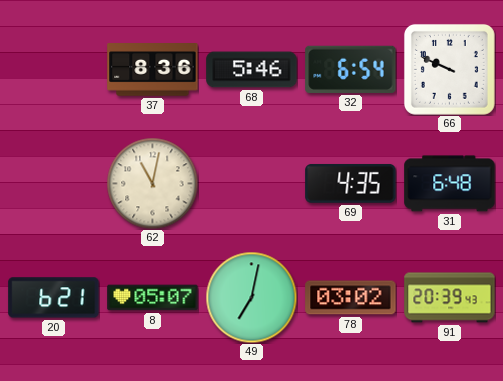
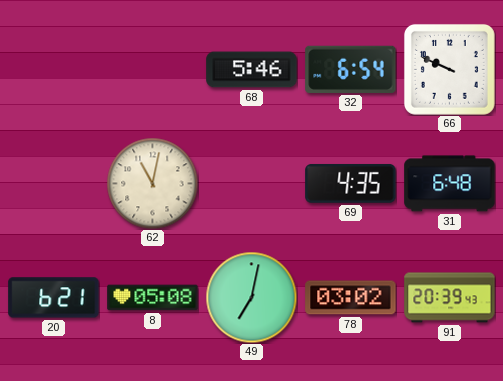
37: 8:36 -> none
8: 05:07 -> 05:08
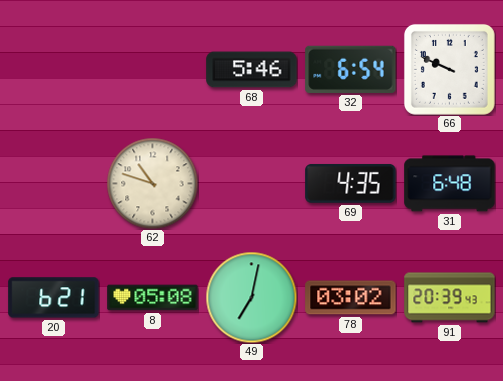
62: 11:02 -> 10:48
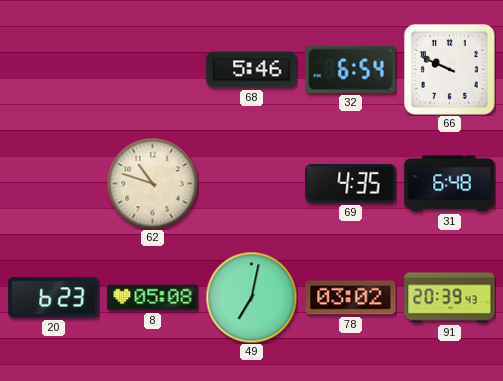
20: 6:21 -> 6:23
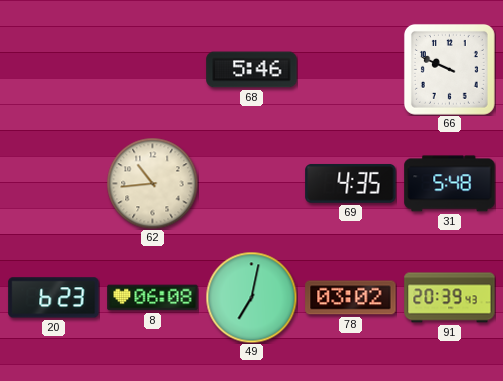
32: 6:54 -> none
62: 10:48 -> 10:44
31: 6:48 -> 5:48
8: 05:08 -> 06:08
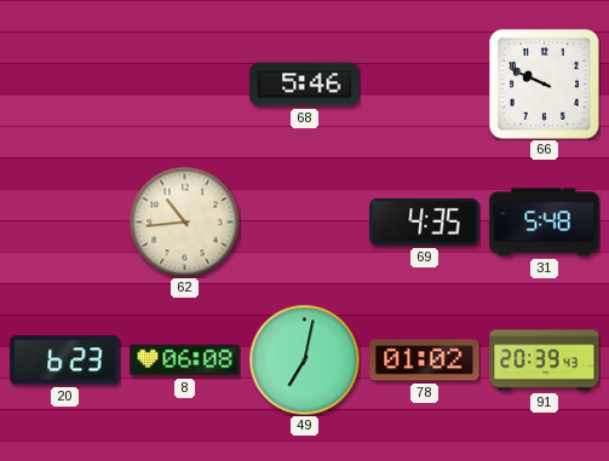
78: 03:02 -> 01:02
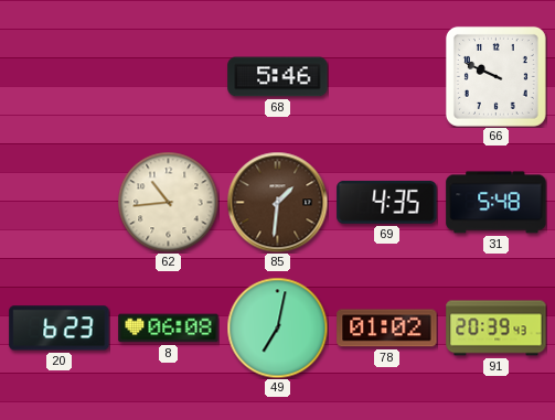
85: none -> 1:31
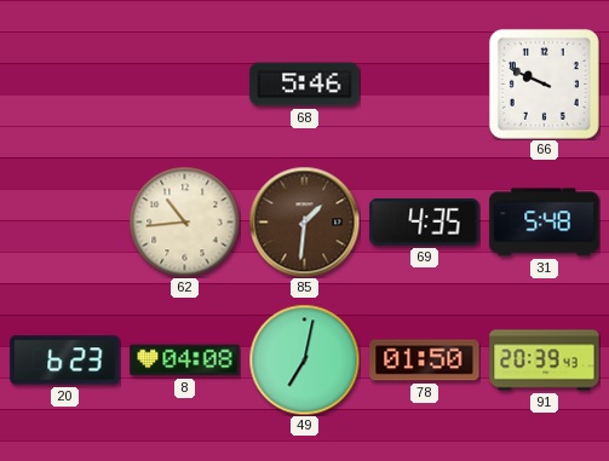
8: 06:08 -> 04:08
78: 01:02 -> 01:50
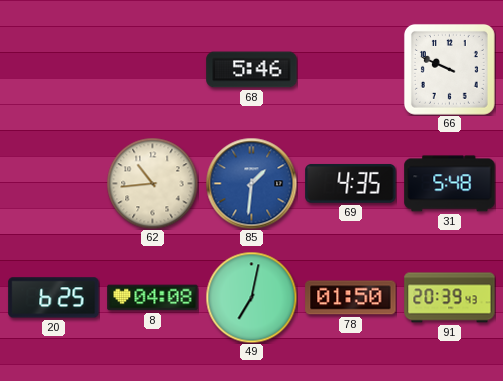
85 dial: brown -> blue
20: 6:23 -> 6:25
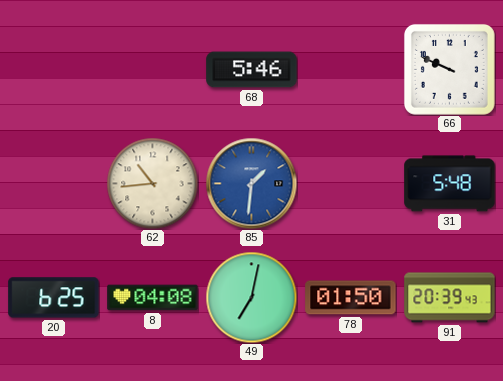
69: 4:35 -> none
